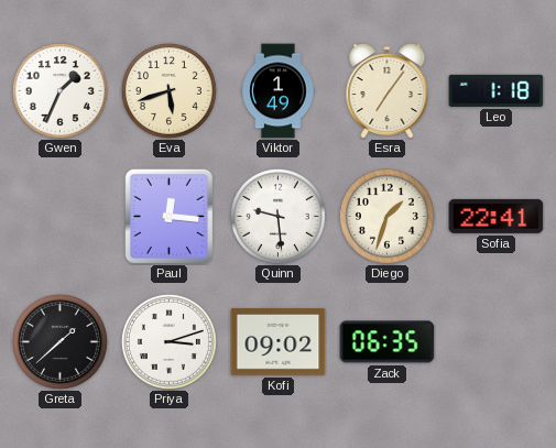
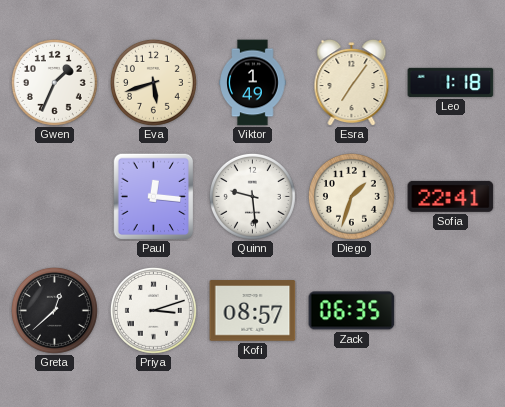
Greta: 1:38 -> 12:38
Kofi: 09:02 -> 08:57
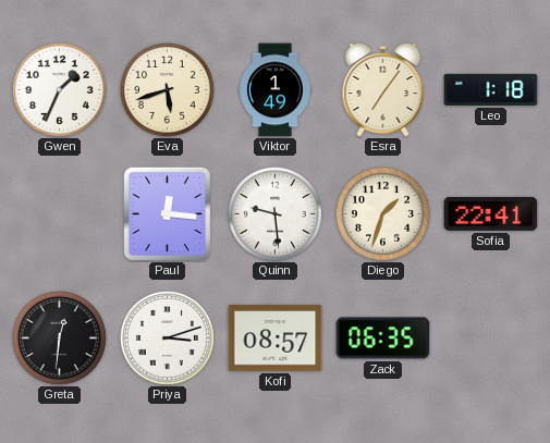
Greta: 12:38 -> 12:31
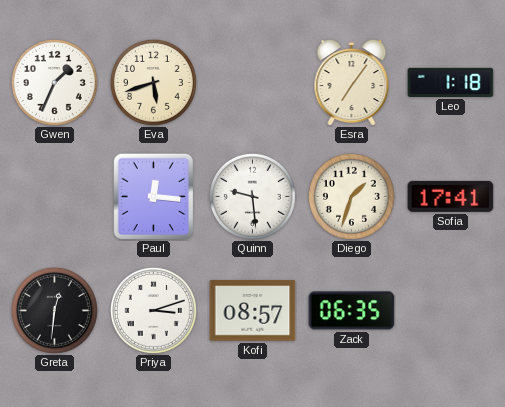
Viktor: 1:49 -> none
Sofia: 22:41 -> 17:41
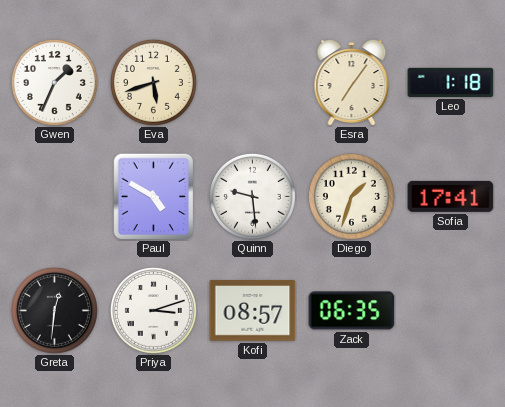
Paul: 12:16 -> 4:50
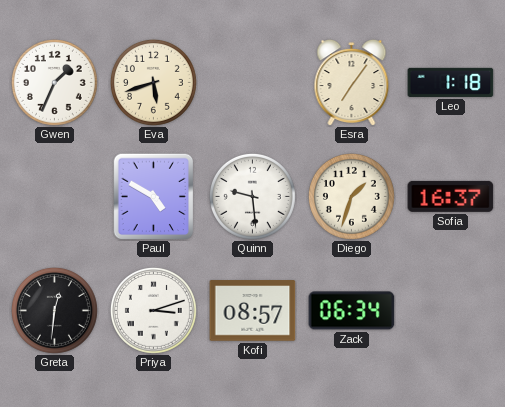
Sofia: 17:41 -> 16:37
Zack: 06:35 -> 06:34
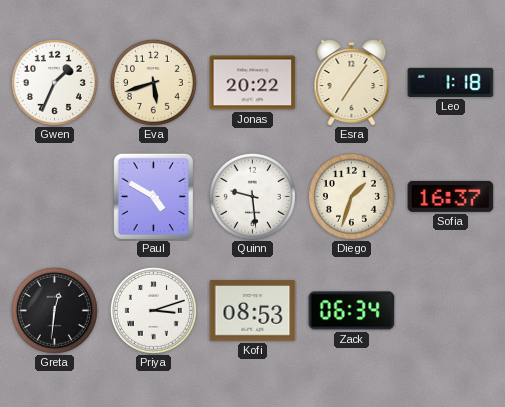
Jonas: none -> 20:22
Kofi: 08:57 -> 08:53
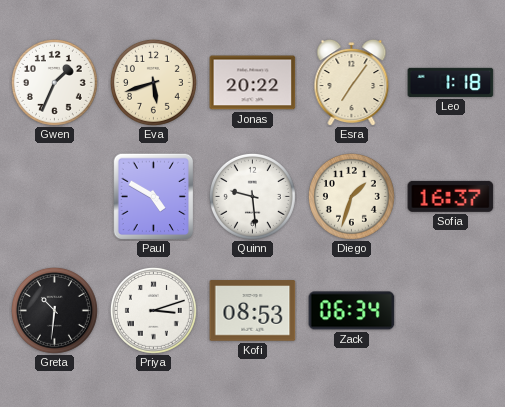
Greta: 12:31 -> 10:31
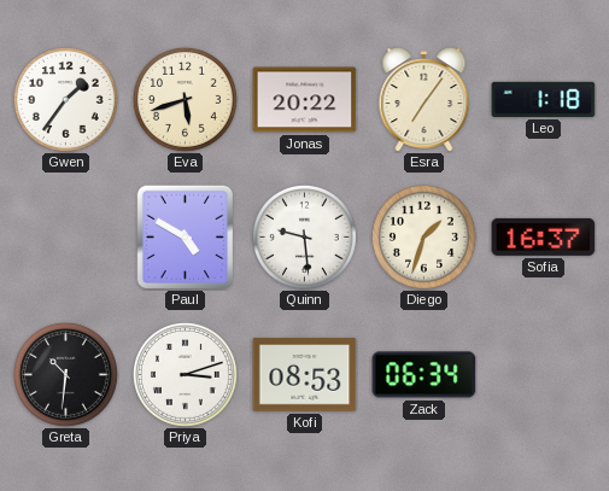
Gwen: 1:34 -> 1:36
